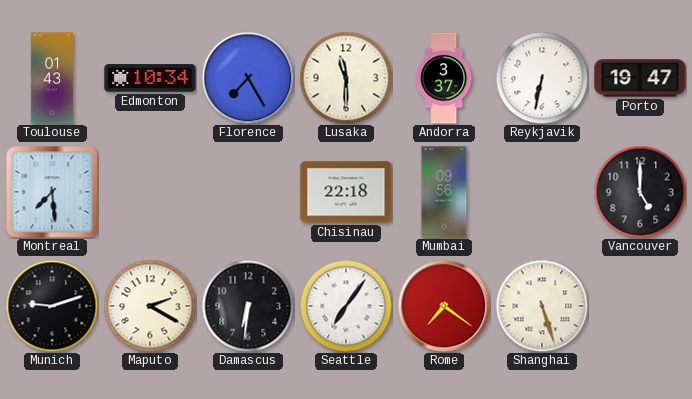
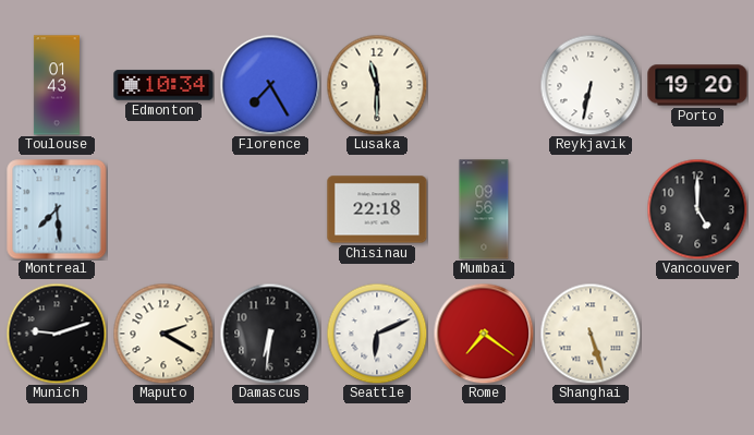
Andorra: 3:37 -> none
Porto: 19:47 -> 19:20
Seattle: 7:06 -> 6:11
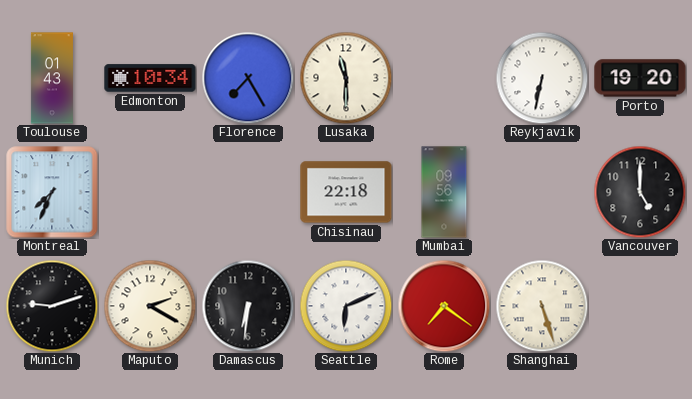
Montreal: 7:29 -> 7:34
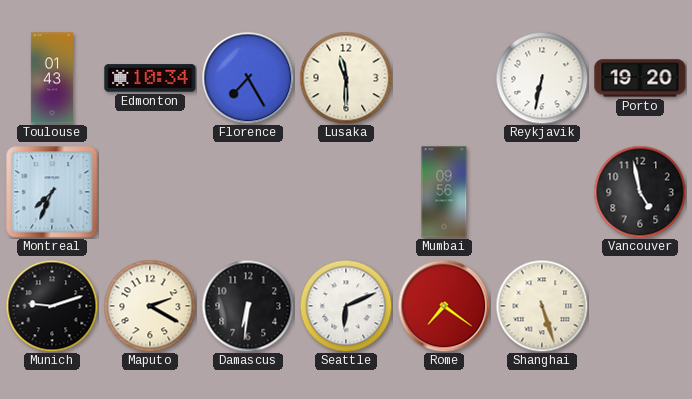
Chisinau: 22:18 -> none
Vancouver: 5:00 -> 4:58
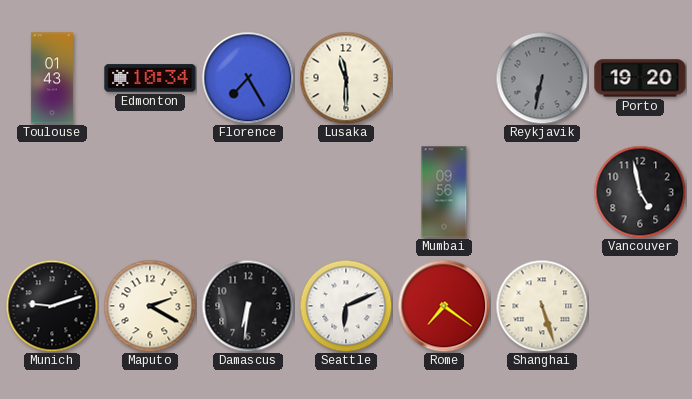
Reykjavik dial: white -> grey
Montreal: 7:34 -> none
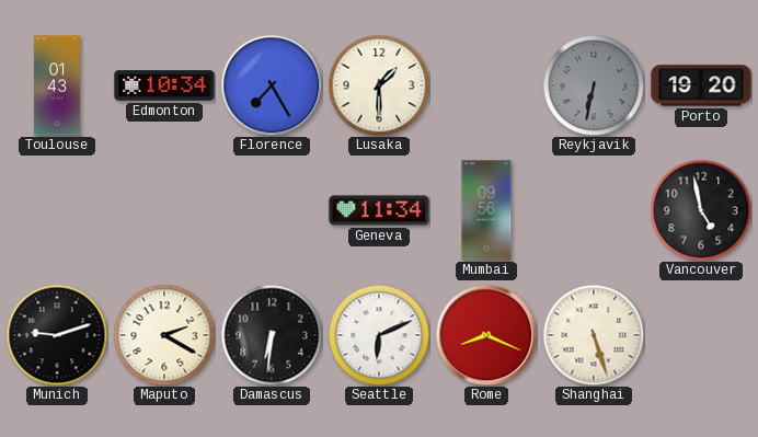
Lusaka: 11:30 -> 1:30
Geneva: none -> 11:34
Rome: 7:21 -> 8:19
